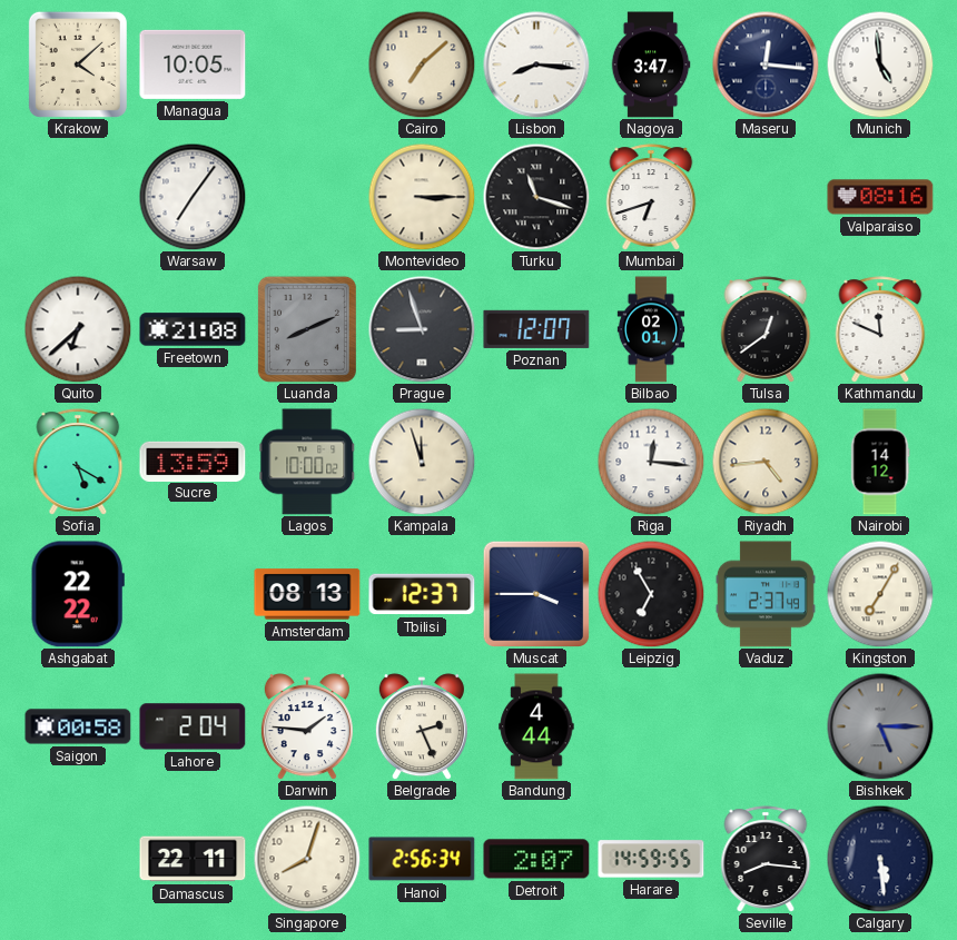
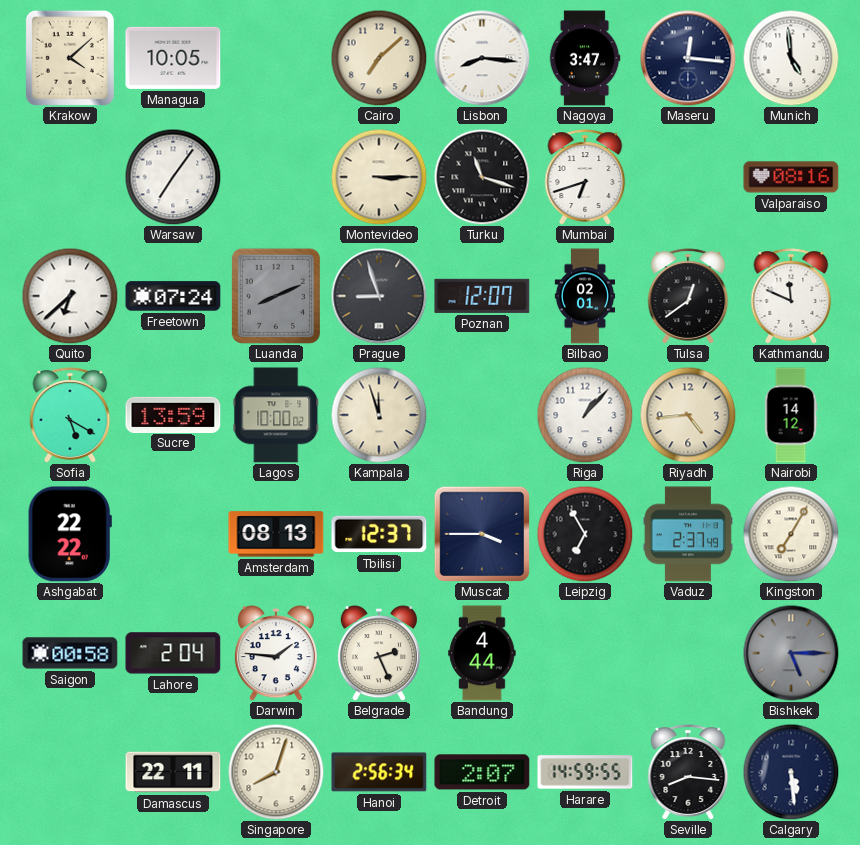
Freetown: 21:08 -> 07:24
Riga: 12:16 -> 1:07
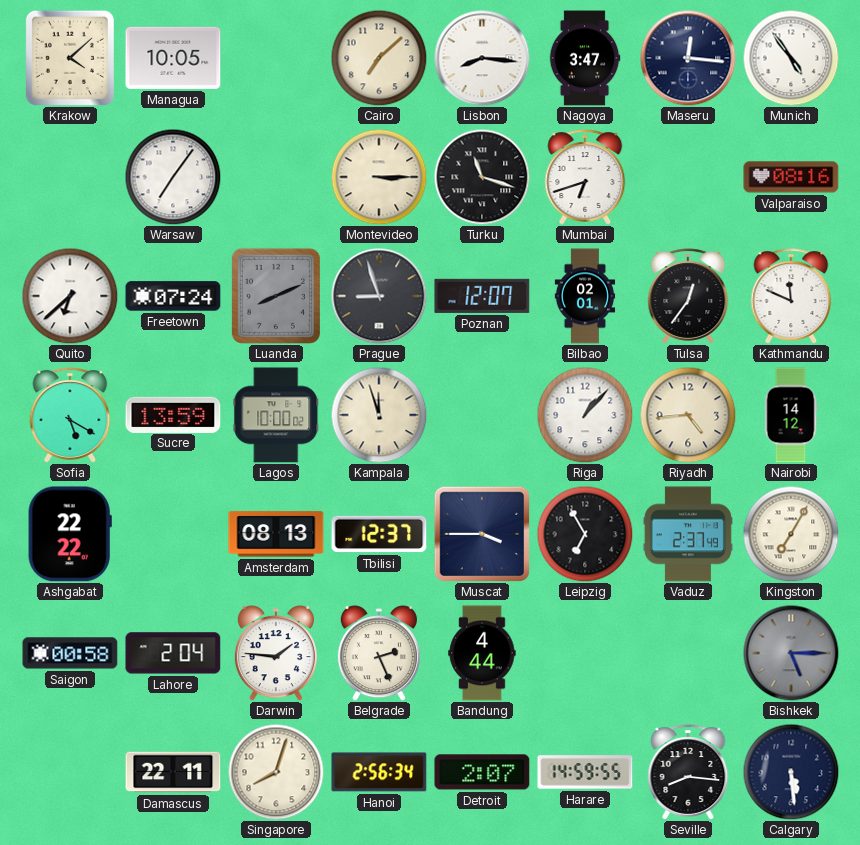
Munich: 4:59 -> 4:54
Tulsa: 12:39 -> 12:36
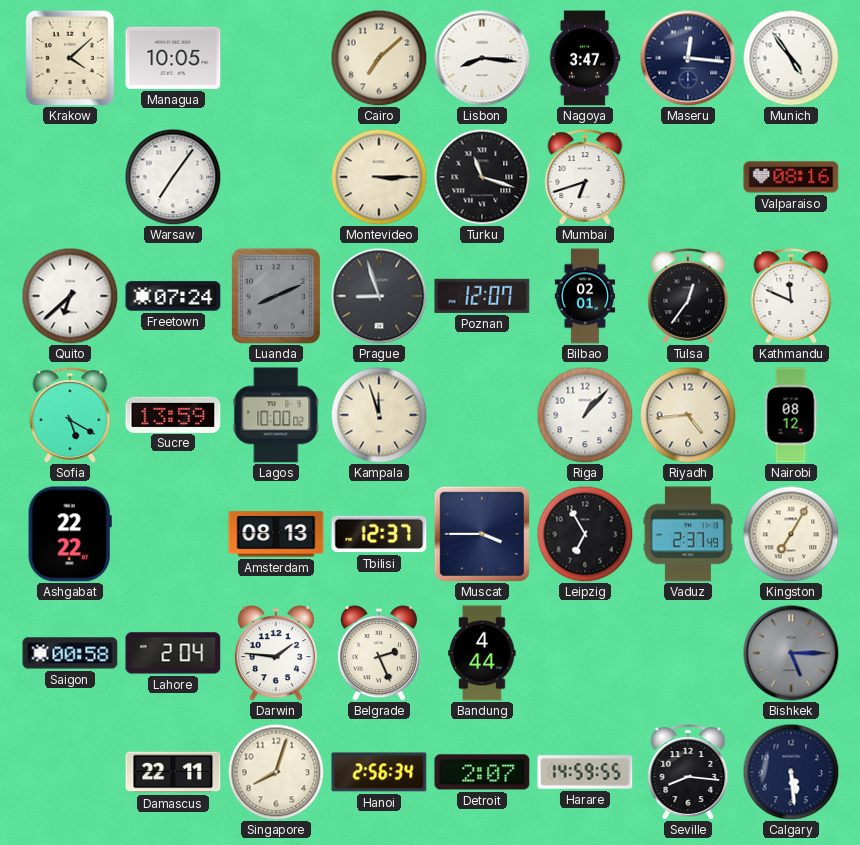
Nairobi: 14:12 -> 08:12
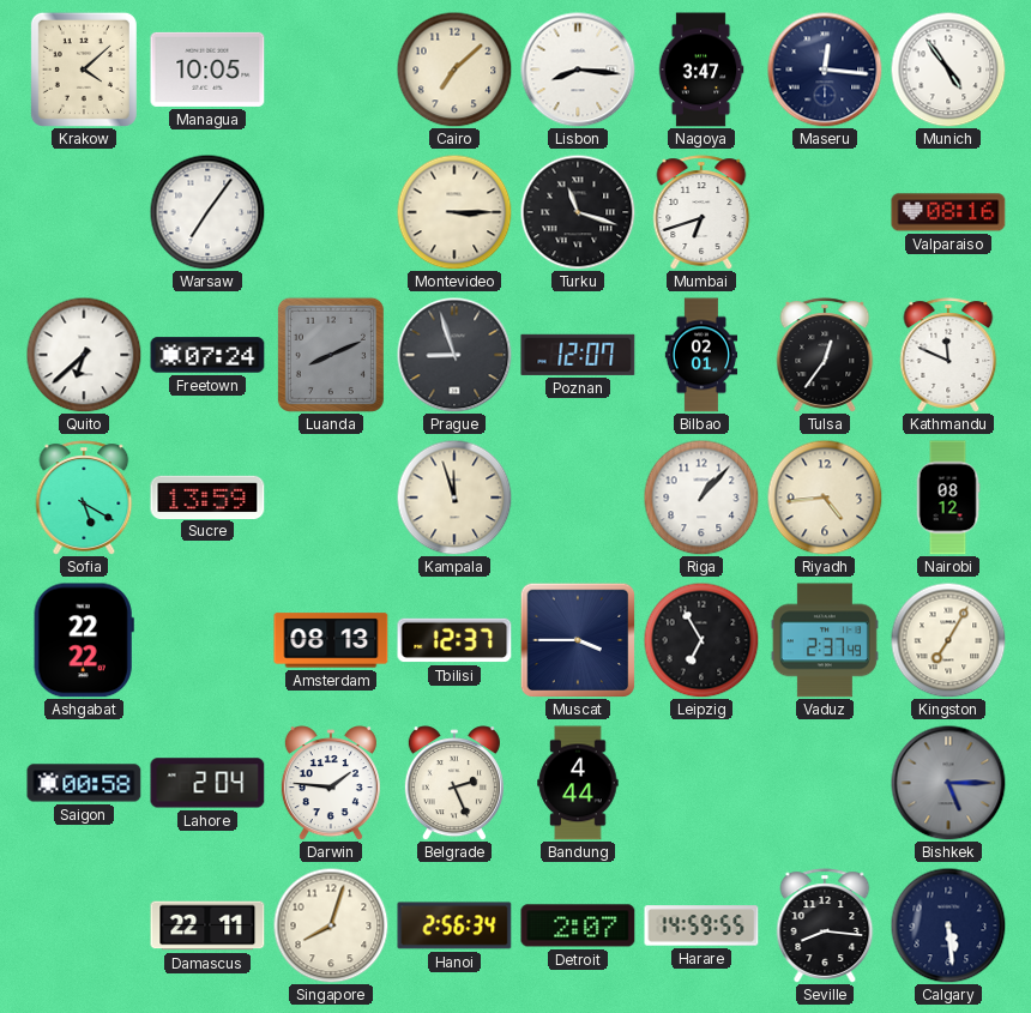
Lagos: 10:00 -> none
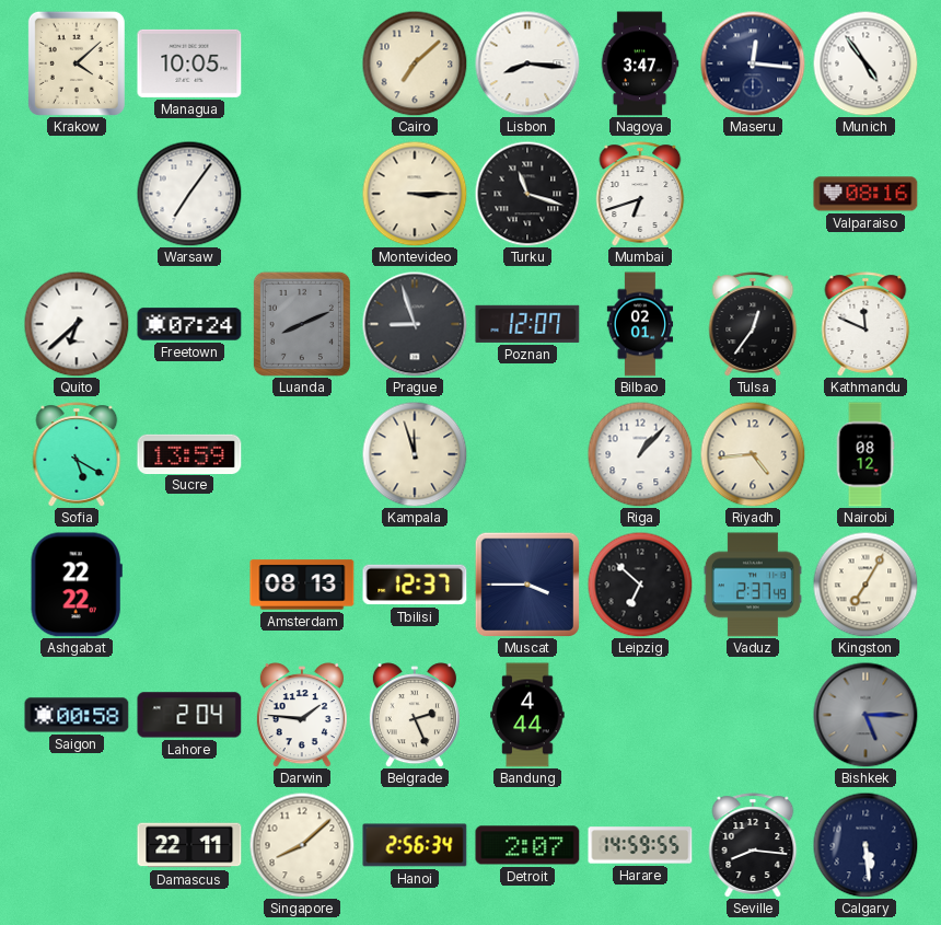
Leipzig: 6:55 -> 6:52
Singapore: 8:03 -> 8:08
